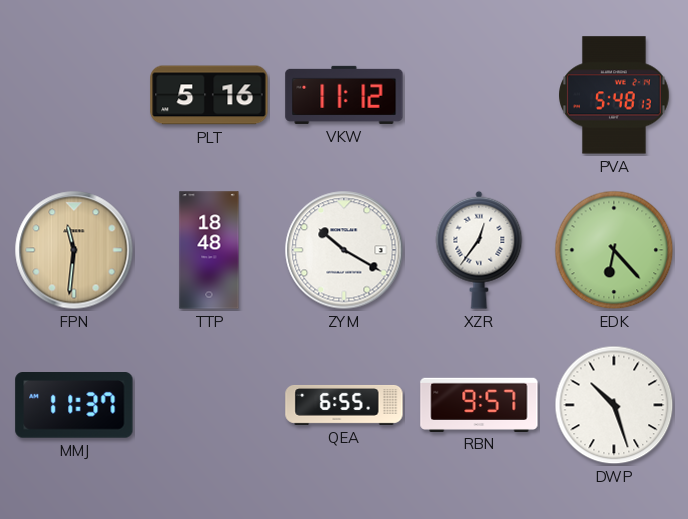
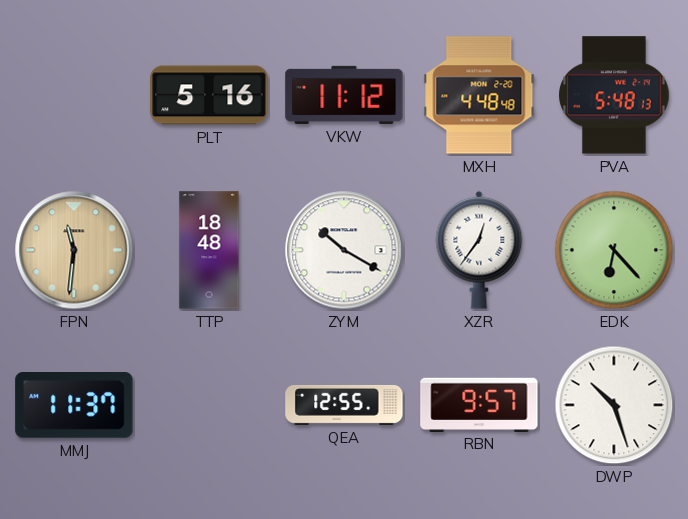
MXH: none -> 4:48
QEA: 6:55 -> 12:55
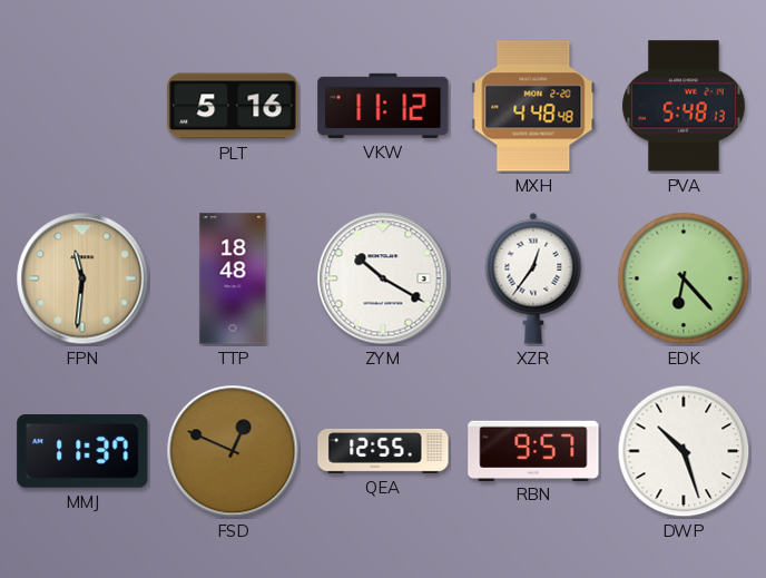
FSD: none -> 12:49
